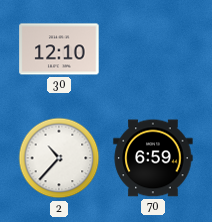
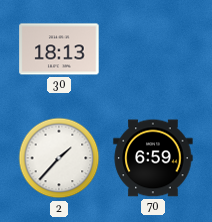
30: 12:10 -> 18:13
2: 10:37 -> 1:37
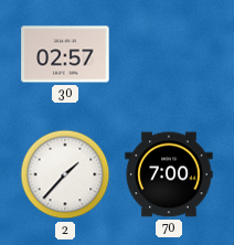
30: 18:13 -> 02:57
70: 6:59 -> 7:00
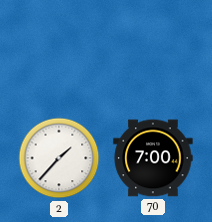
30: 02:57 -> none
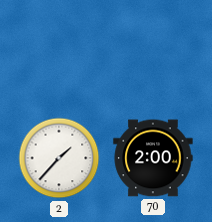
70: 7:00 -> 2:00
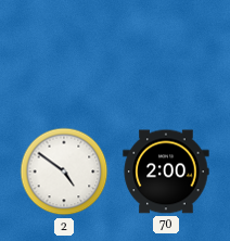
2: 1:37 -> 4:51
